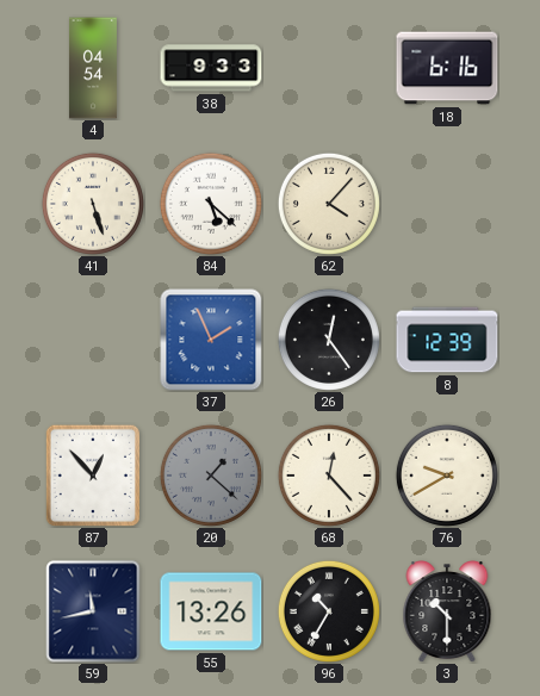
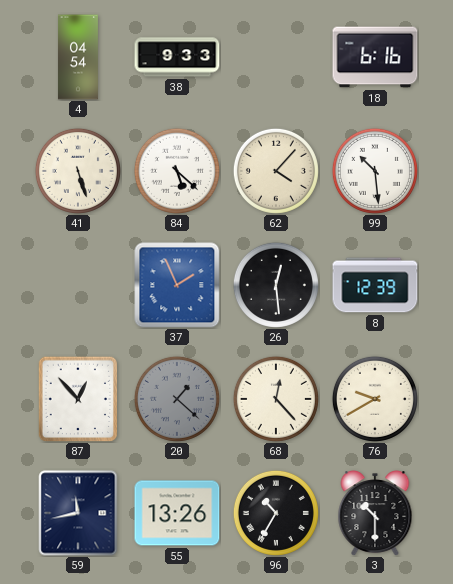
99: none -> 10:29
26: 12:24 -> 12:29
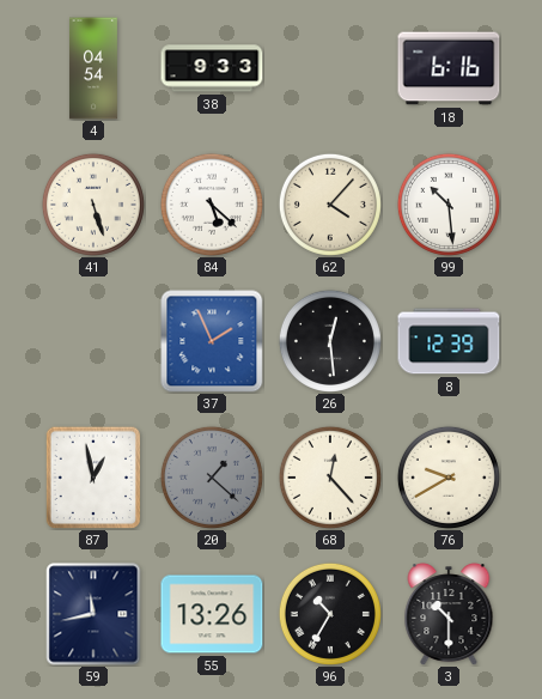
87: 12:53 -> 12:58
